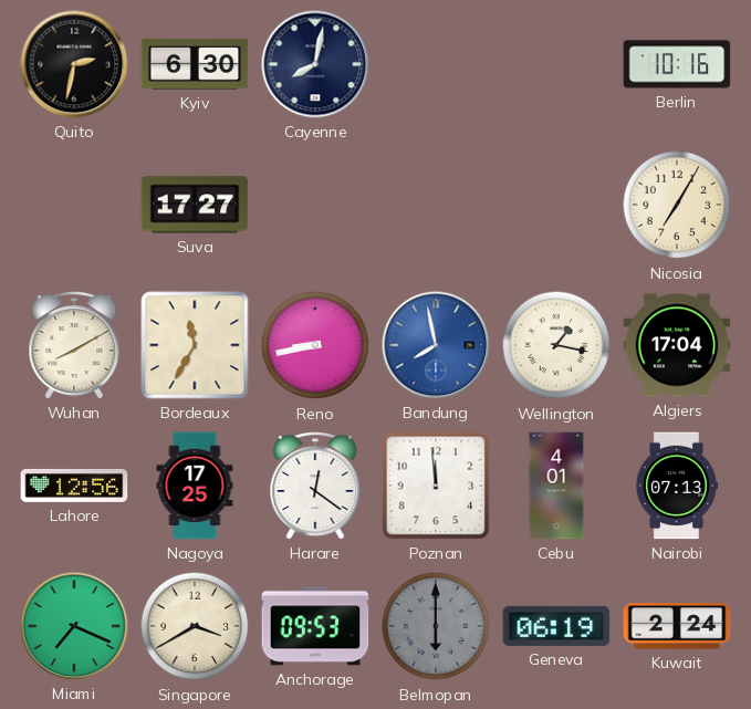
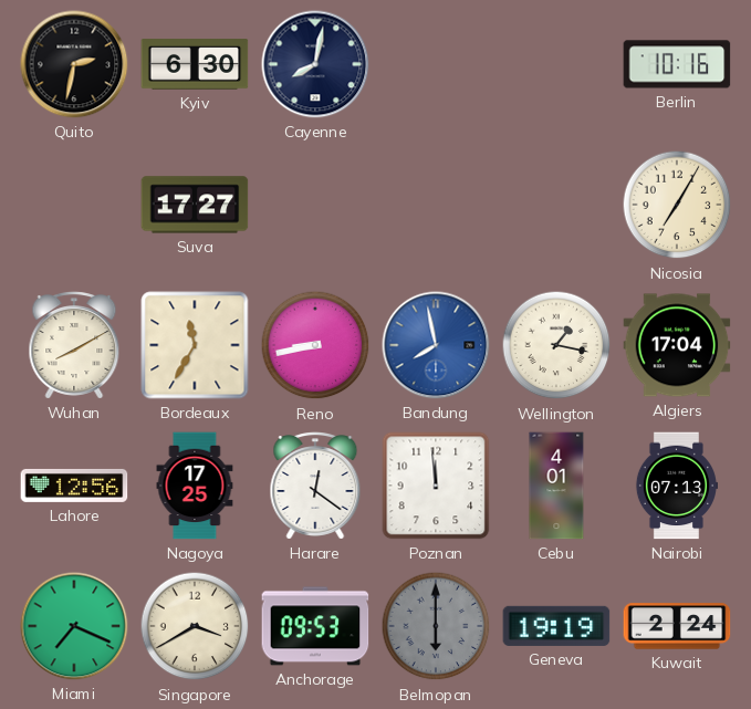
Geneva: 06:19 -> 19:19
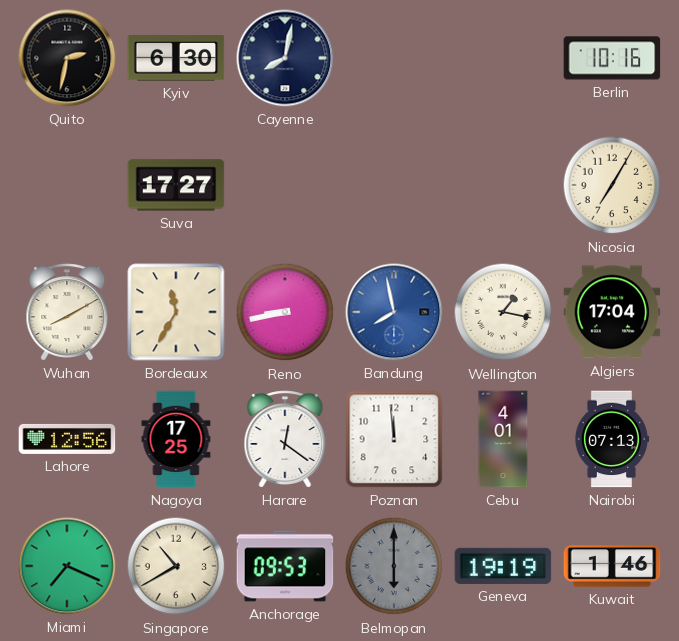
Singapore: 3:40 -> 10:40
Kuwait: 2:24 -> 1:46
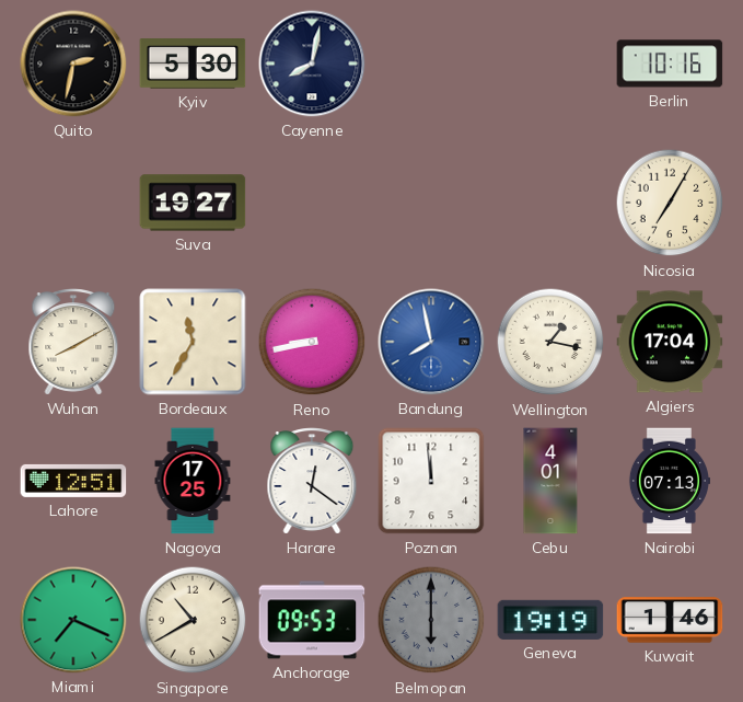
Kyiv: 6:30 -> 5:30
Suva: 17:27 -> 19:27
Lahore: 12:56 -> 12:51
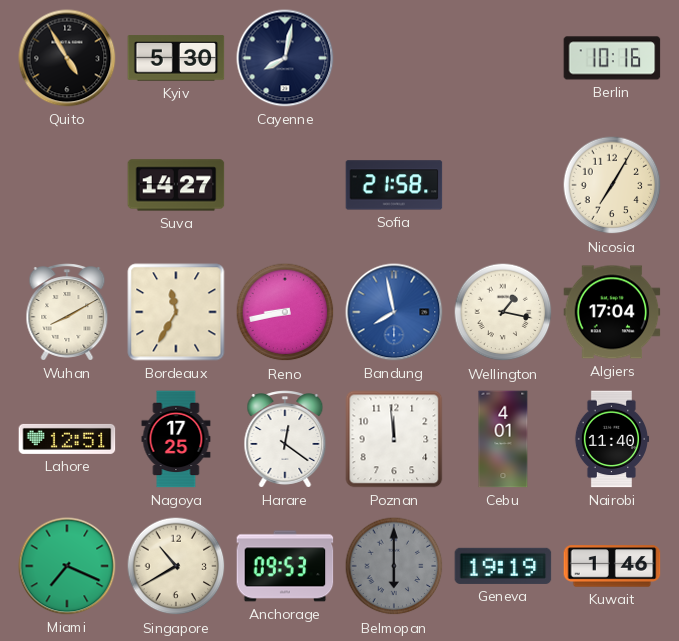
Quito: 2:32 -> 4:55
Suva: 19:27 -> 14:27
Sofia: none -> 21:58
Nairobi: 07:13 -> 11:40
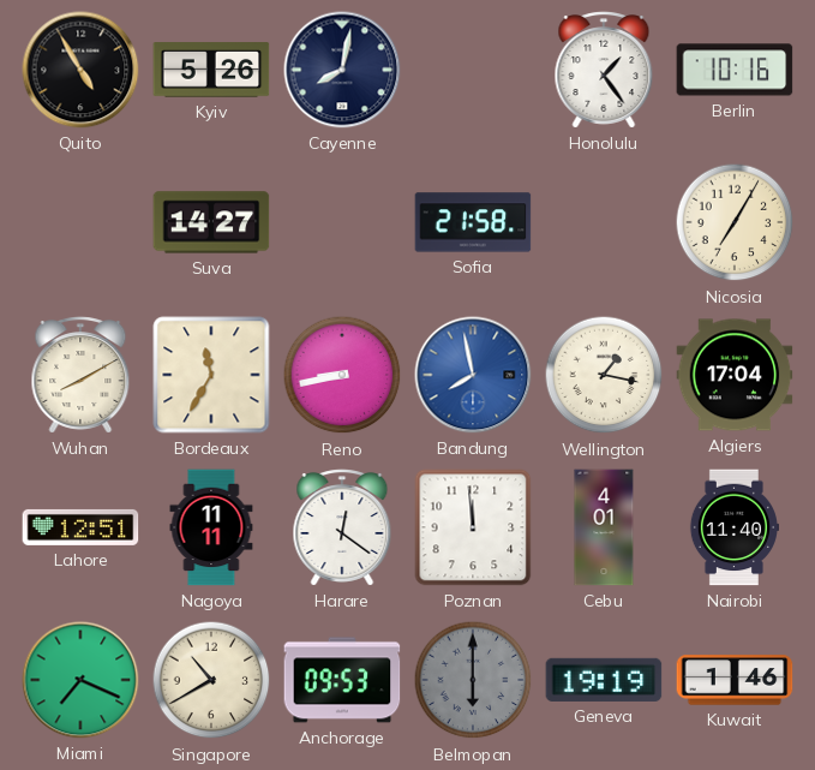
Kyiv: 5:30 -> 5:26
Honolulu: none -> 1:24
Nagoya: 17:25 -> 11:11
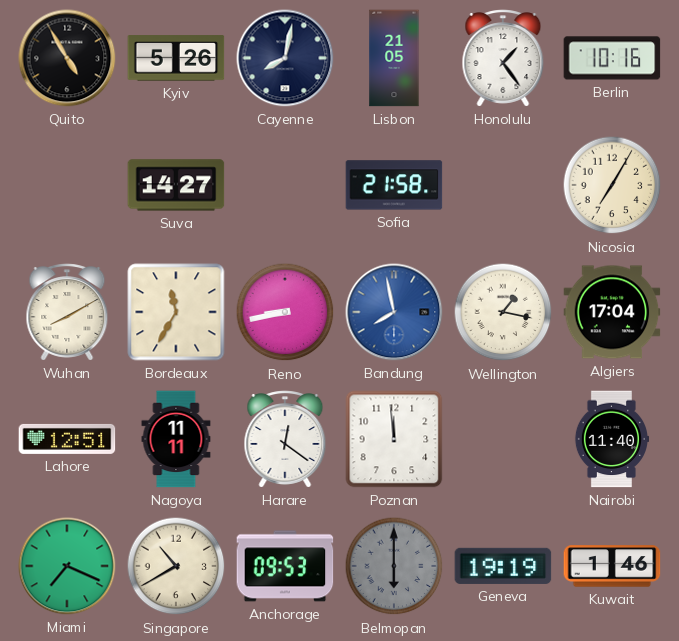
Lisbon: none -> 21:05
Cebu: 4:01 -> none
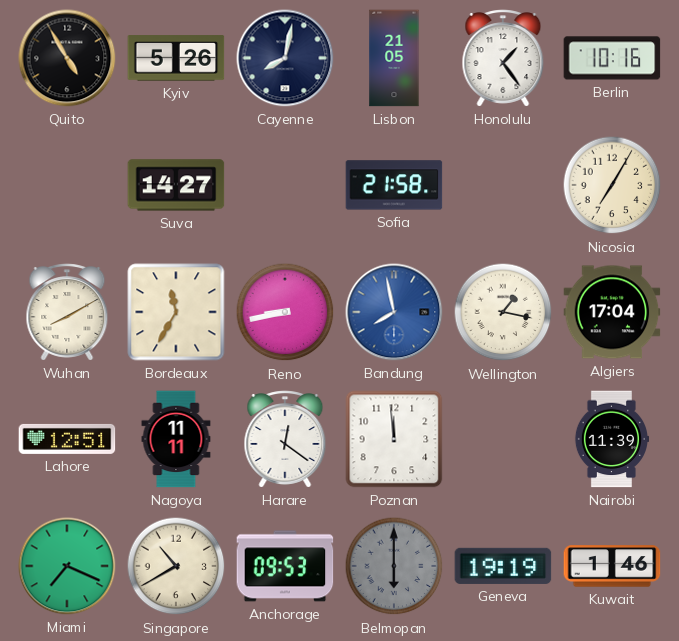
Nairobi: 11:40 -> 11:39
